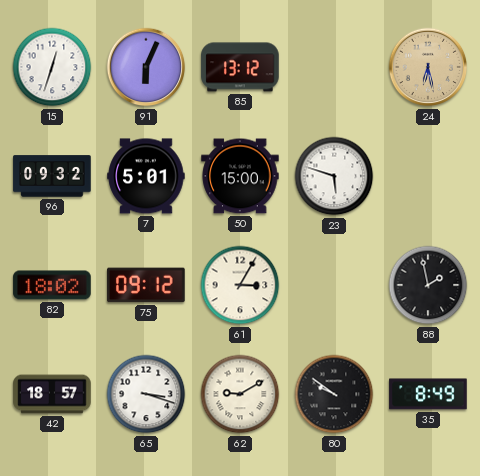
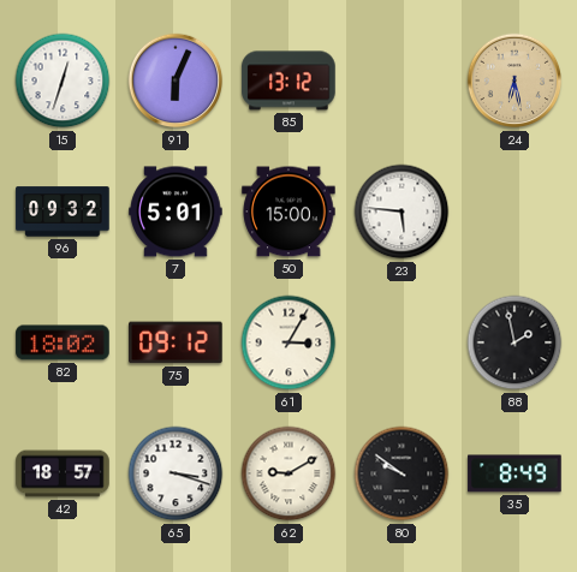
23: 5:48 -> 5:46
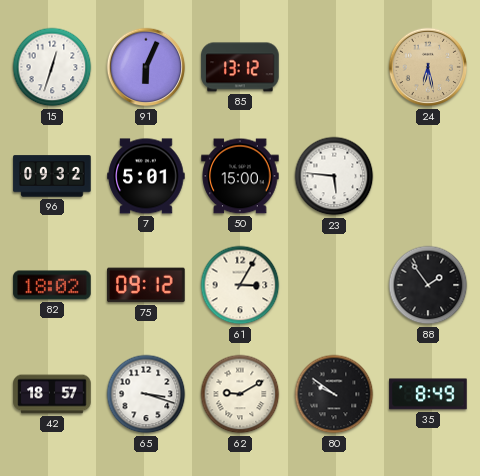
88: 1:58 -> 1:54
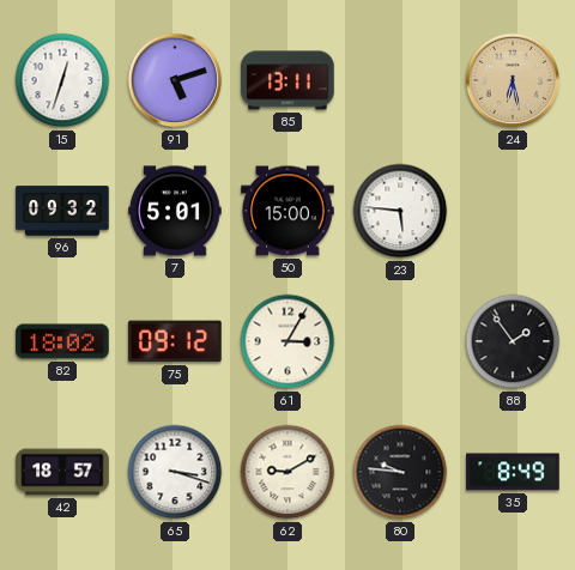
91: 6:04 -> 5:12
85: 13:12 -> 13:11
80: 9:51 -> 9:46
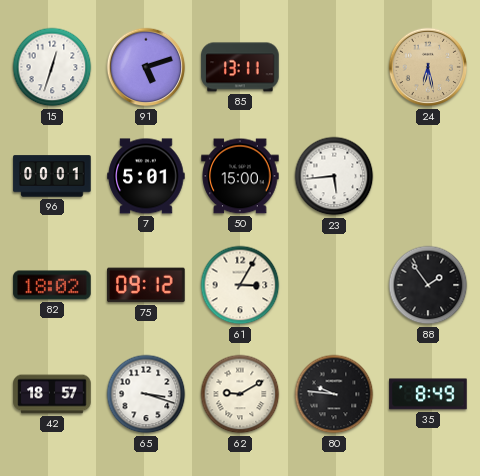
96: 09:32 -> 00:01
23: 5:46 -> 5:44
